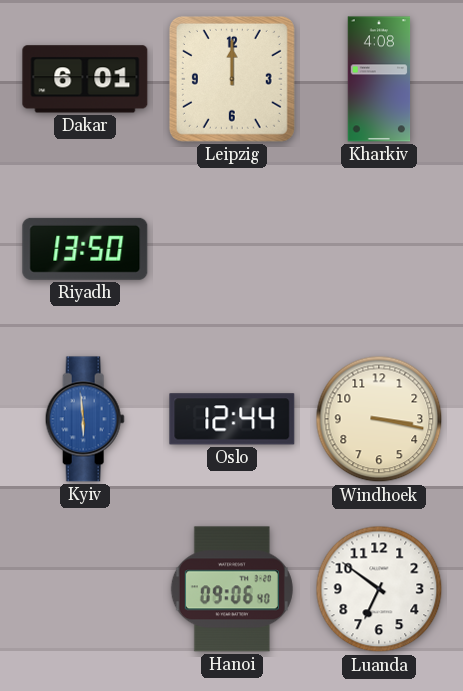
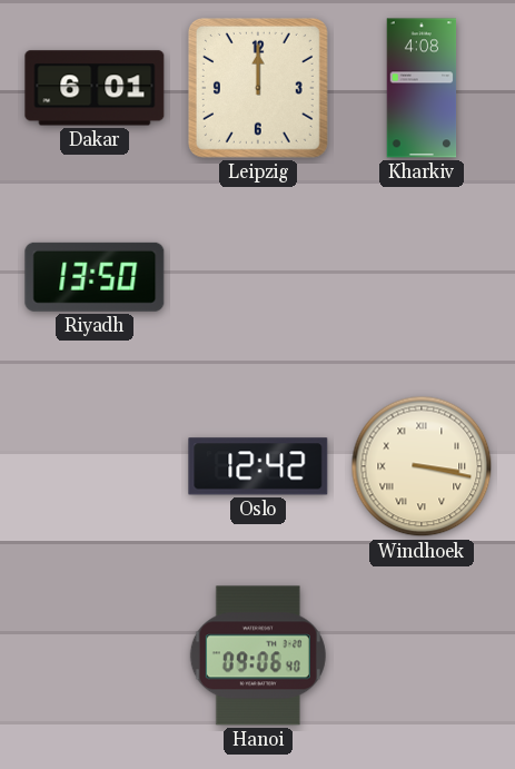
Kyiv: 5:59 -> none
Oslo: 12:44 -> 12:42
Windhoek numerals: Arabic -> Roman
Luanda: 6:51 -> none
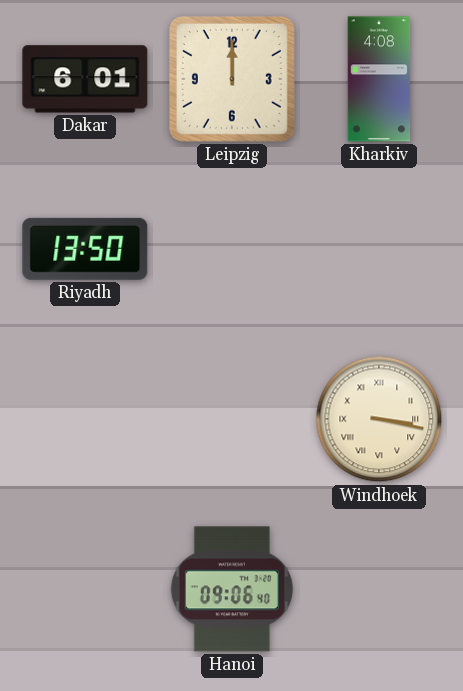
Oslo: 12:42 -> none
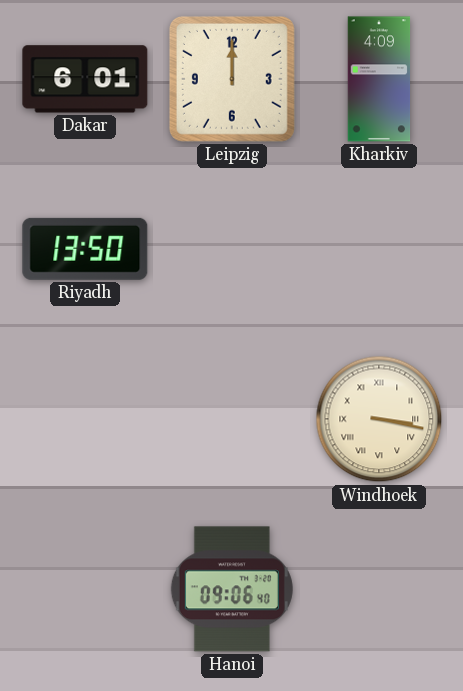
Kharkiv: 4:08 -> 4:09
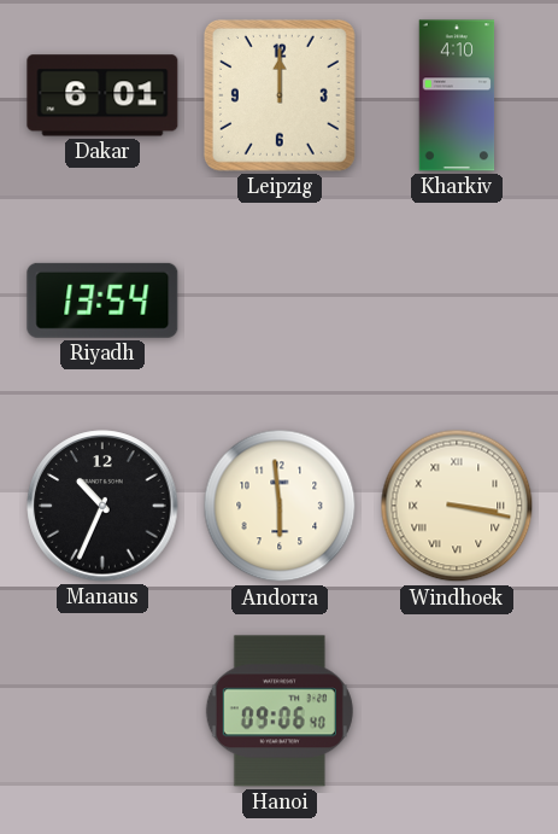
Kharkiv: 4:09 -> 4:10
Riyadh: 13:50 -> 13:54
Manaus: none -> 10:34
Andorra: none -> 5:59
